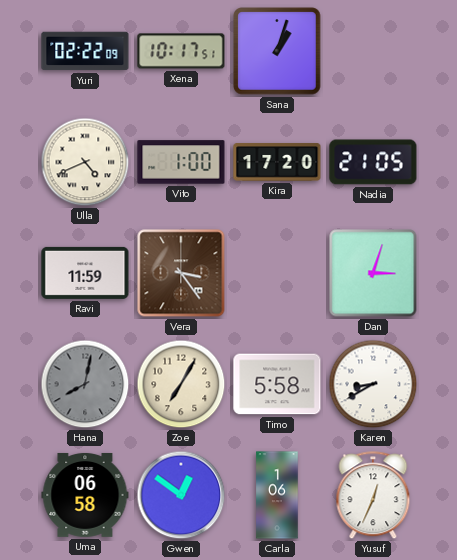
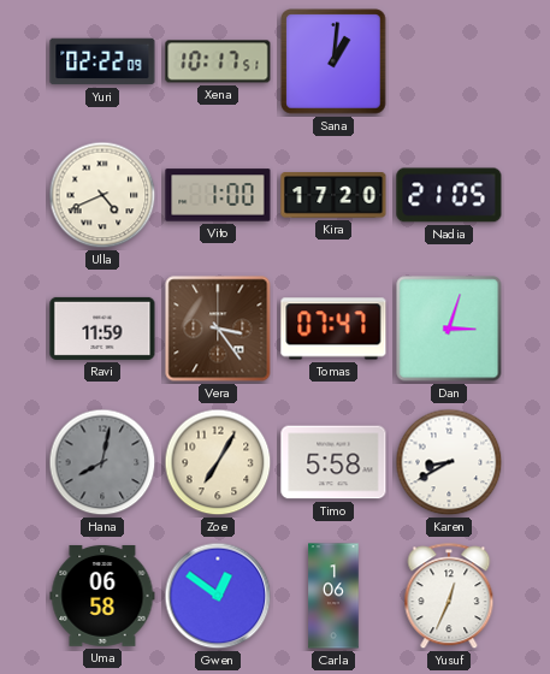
Sana: 1:03 -> 1:01
Tomas: none -> 07:47
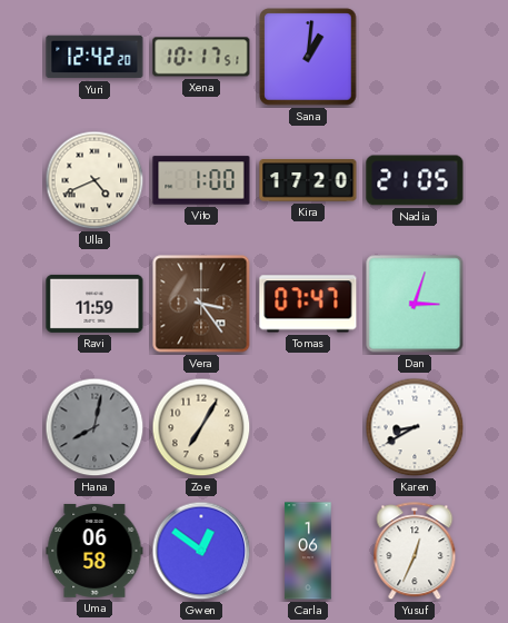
Yuri: 02:22 -> 12:42
Timo: 5:58 -> none
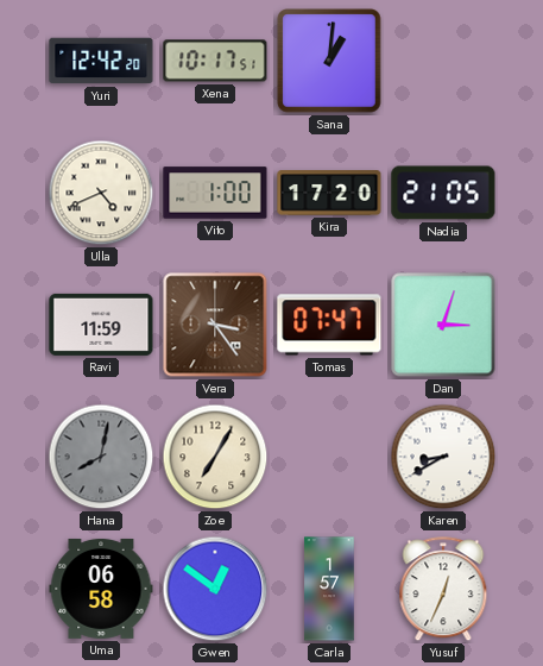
Carla: 1:06 -> 1:57
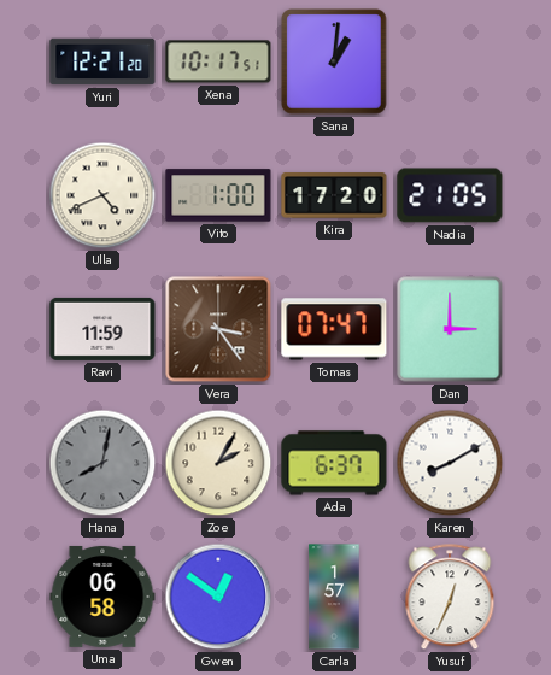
Yuri: 12:42 -> 12:21
Dan: 3:03 -> 3:00
Zoe: 7:05 -> 2:05
Ada: none -> 6:37
Karen: 8:40 -> 8:10
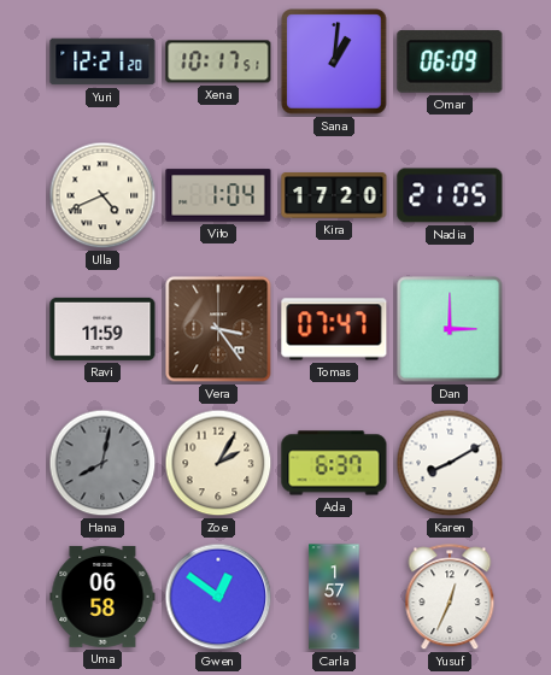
Omar: none -> 06:09
Vito: 1:00 -> 1:04
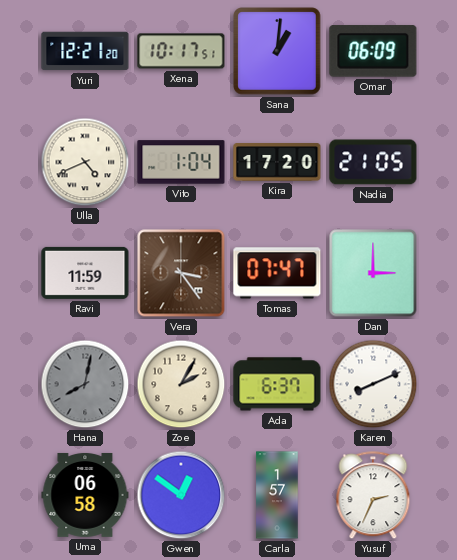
Karen: 8:10 -> 8:11
Yusuf: 12:34 -> 2:34
